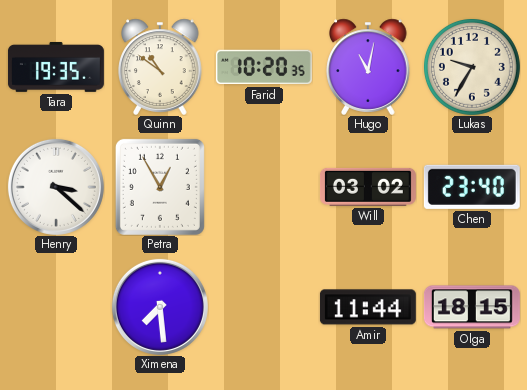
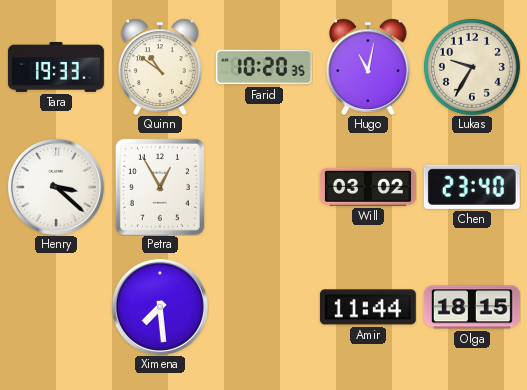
Tara: 19:35 -> 19:33
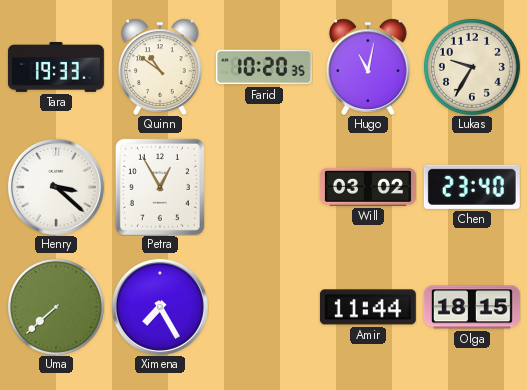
Uma: none -> 7:38
Ximena: 7:29 -> 7:25
